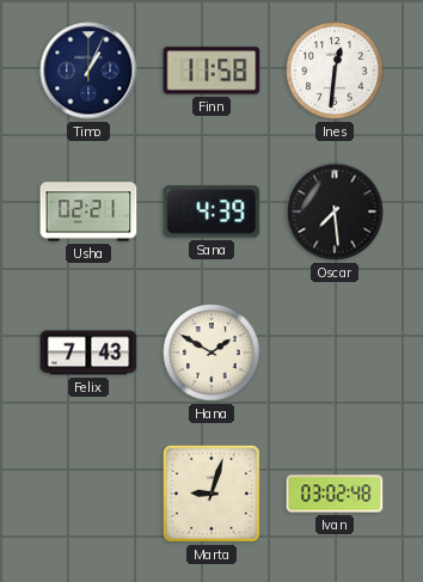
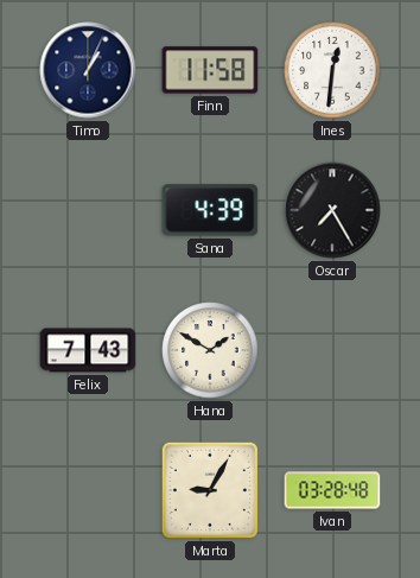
Usha: 02:21 -> none
Oscar: 7:29 -> 7:25
Marta: 9:03 -> 9:05
Ivan: 03:02 -> 03:28
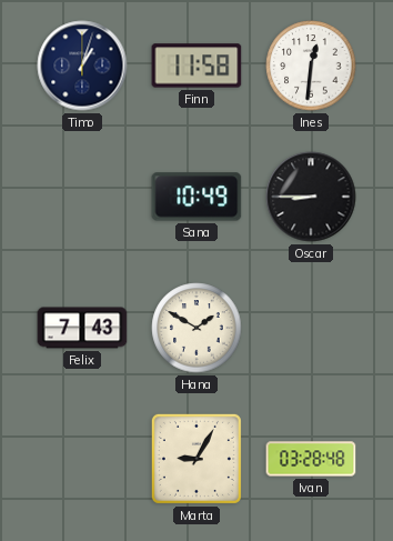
Timo: 1:04 -> 1:03
Sana: 4:39 -> 10:49
Oscar: 7:25 -> 8:45
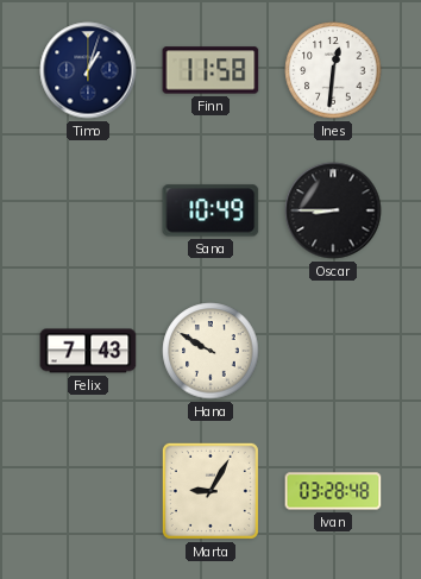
Hana: 1:50 -> 9:50
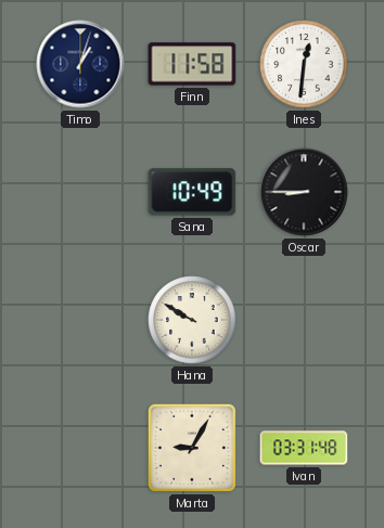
Felix: 7:43 -> none
Ivan: 03:28 -> 03:31
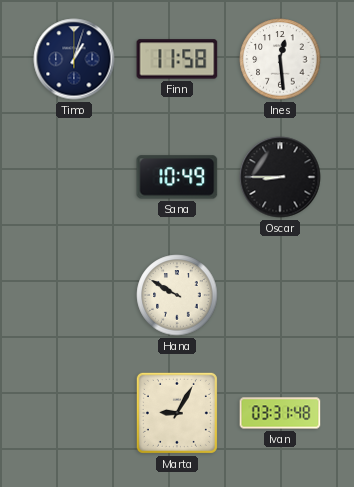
Ines: 12:31 -> 12:29
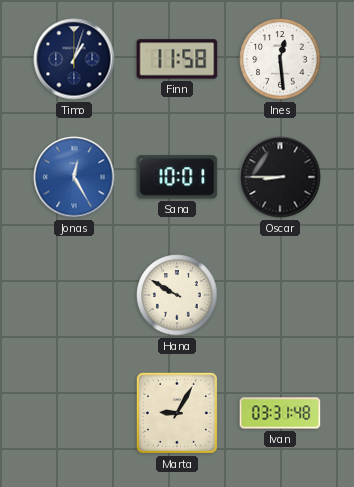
Jonas: none -> 12:25
Sana: 10:49 -> 10:01
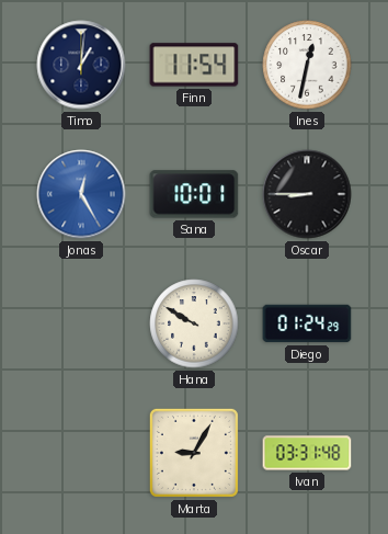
Timo: 1:03 -> 1:01
Finn: 11:58 -> 11:54
Ines: 12:29 -> 12:32
Diego: none -> 01:24
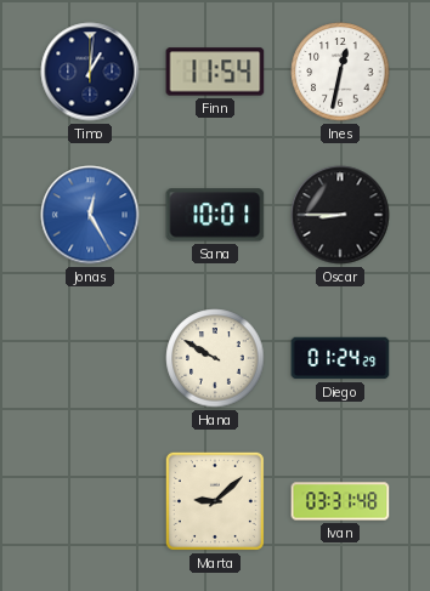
Marta: 9:05 -> 9:08
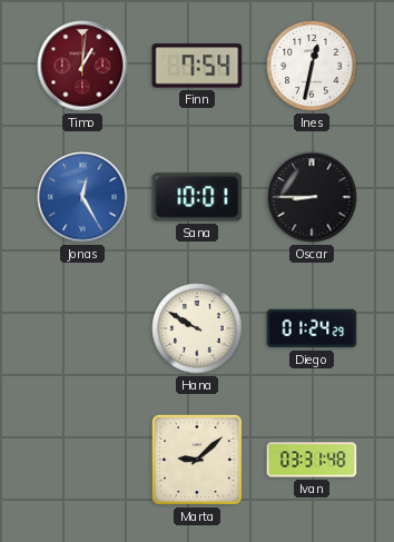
Timo dial: navy -> burgundy
Finn: 11:54 -> 7:54
